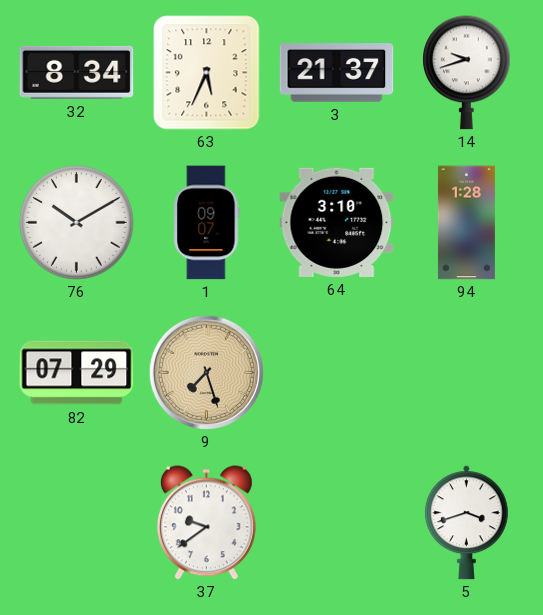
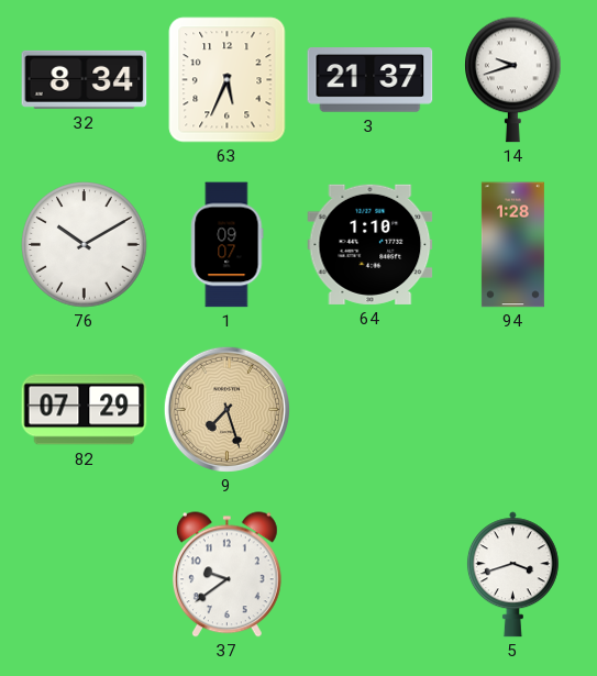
64: 3:10 -> 1:10
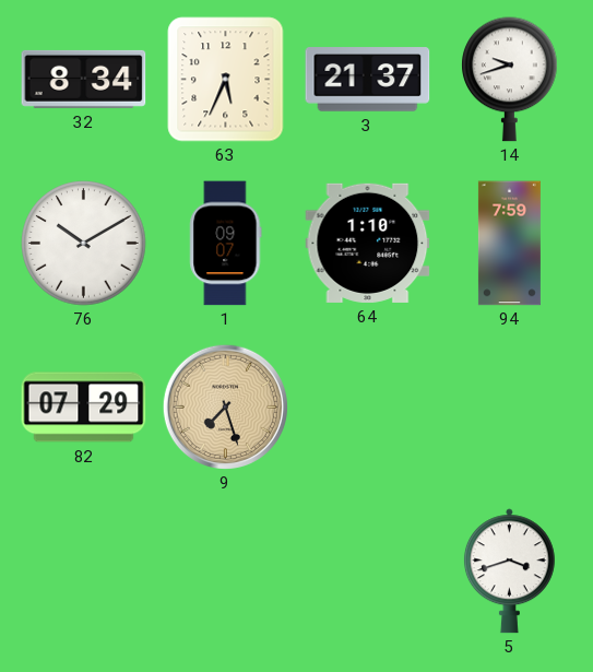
94: 1:28 -> 7:59
37: 9:39 -> none
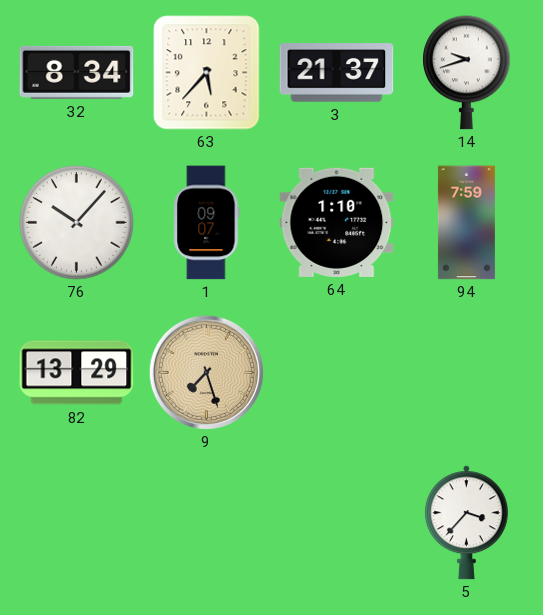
63: 5:34 -> 5:37
76: 10:10 -> 10:07
82: 07:29 -> 13:29
5: 3:42 -> 3:37
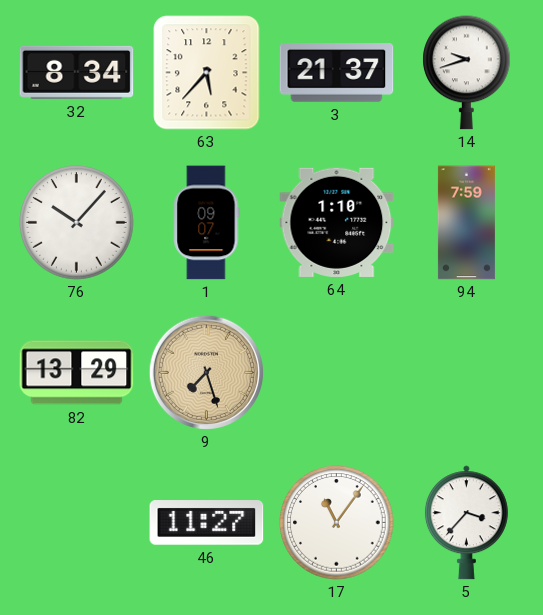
46: none -> 11:27
17: none -> 11:06
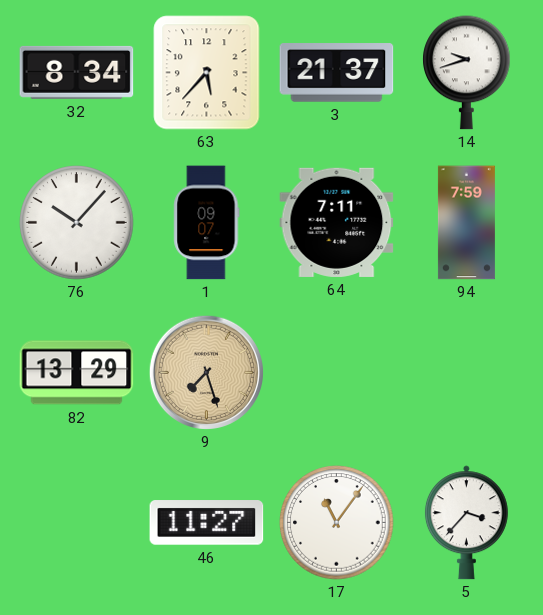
64: 1:10 -> 7:11
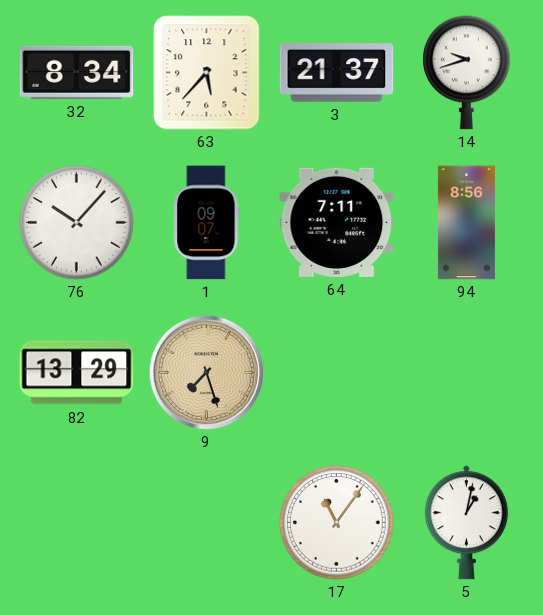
94: 7:59 -> 8:56
46: 11:27 -> none
5: 3:37 -> 1:02
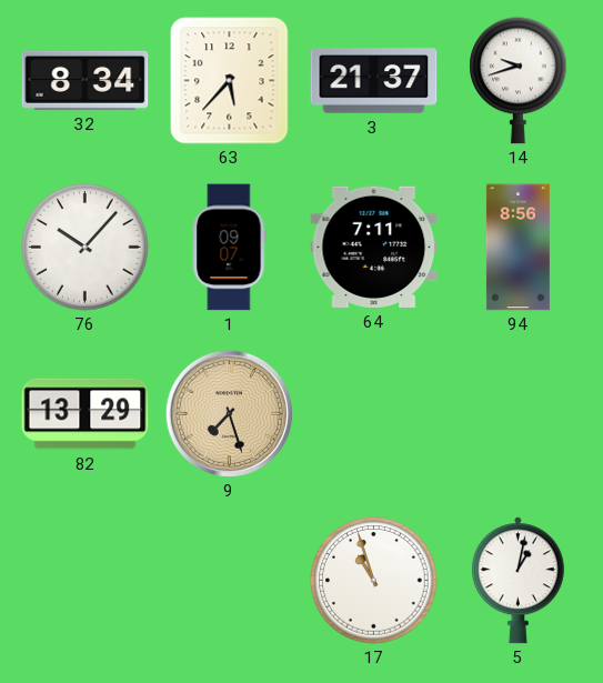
17: 11:06 -> 10:57
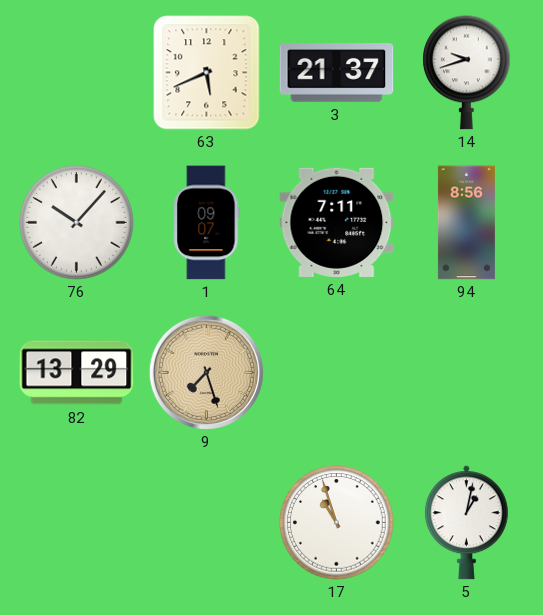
32: 8:34 -> none
63: 5:37 -> 5:41
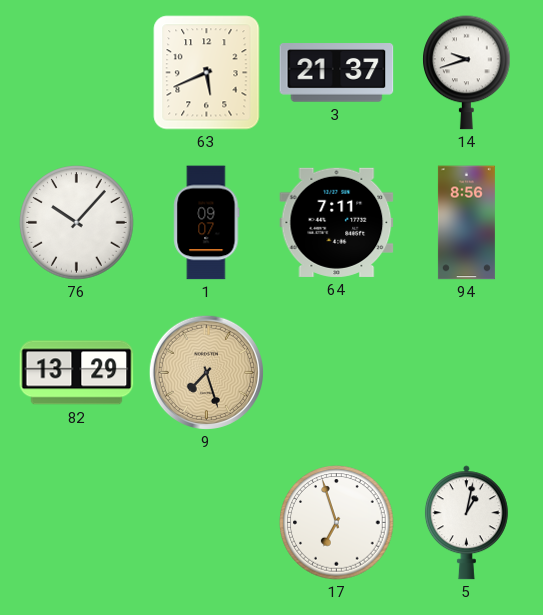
17: 10:57 -> 6:57
